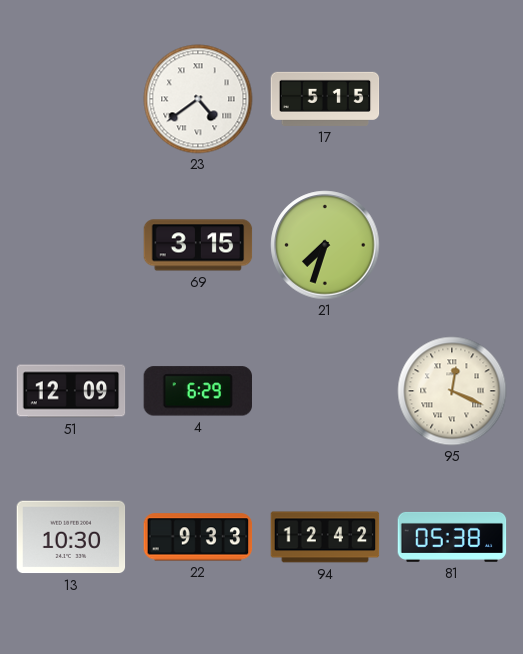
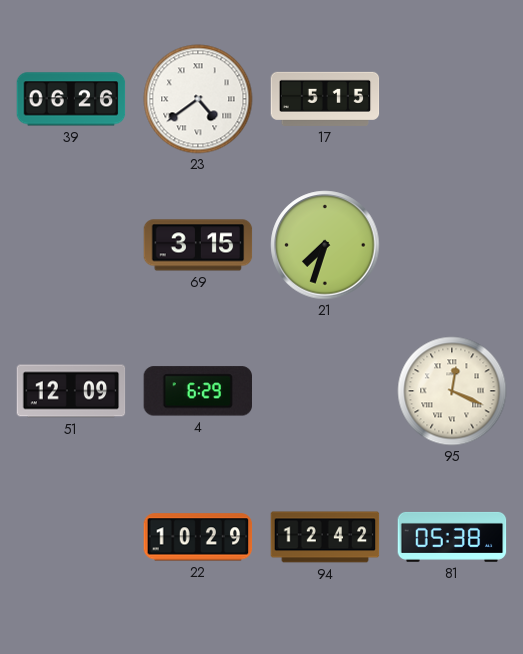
39: none -> 06:26
13: 10:30 -> none
22: 9:33 -> 10:29
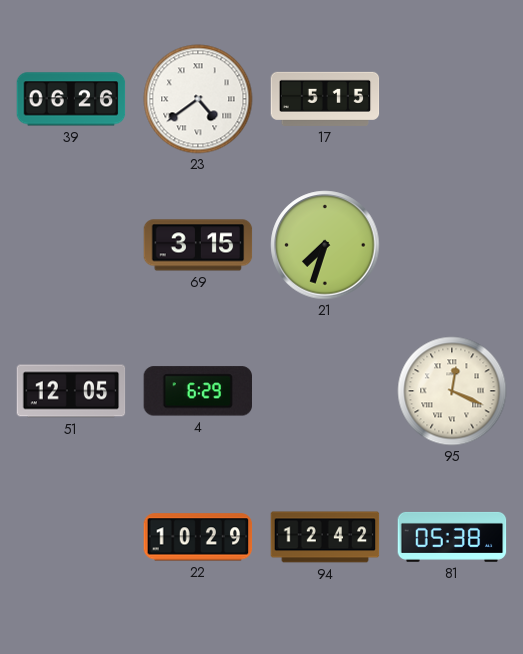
51: 12:09 -> 12:05
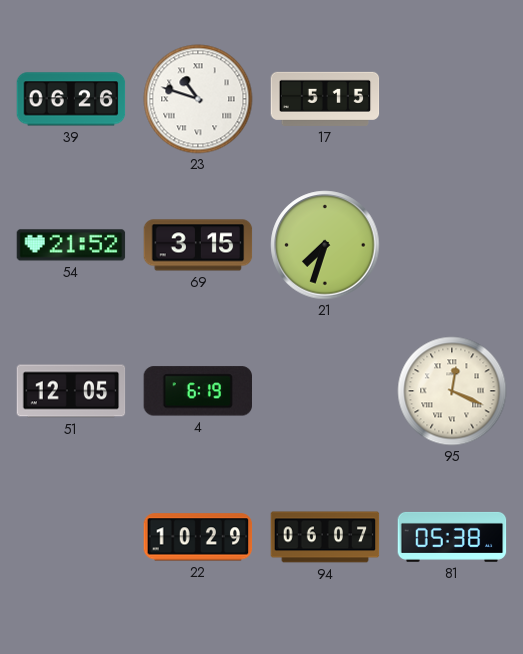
23: 4:39 -> 10:48
54: none -> 21:52
4: 6:29 -> 6:19
94: 12:42 -> 06:07
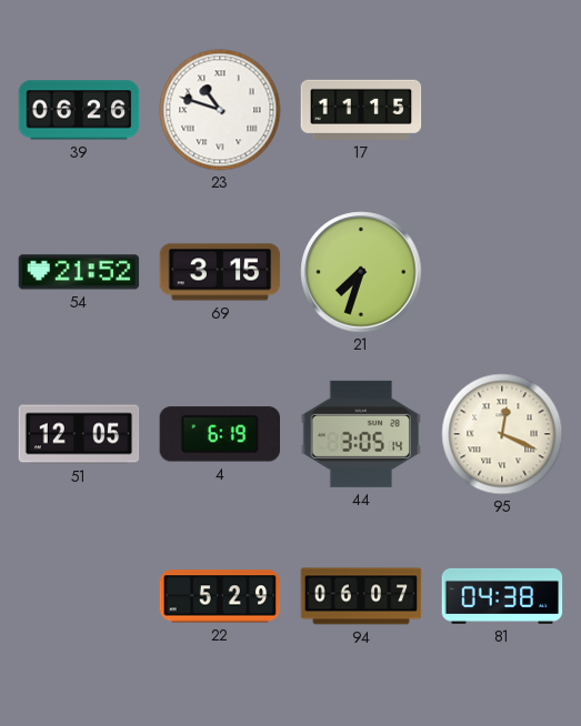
17: 5:15 -> 11:15
44: none -> 3:05
22: 10:29 -> 5:29
81: 05:38 -> 04:38
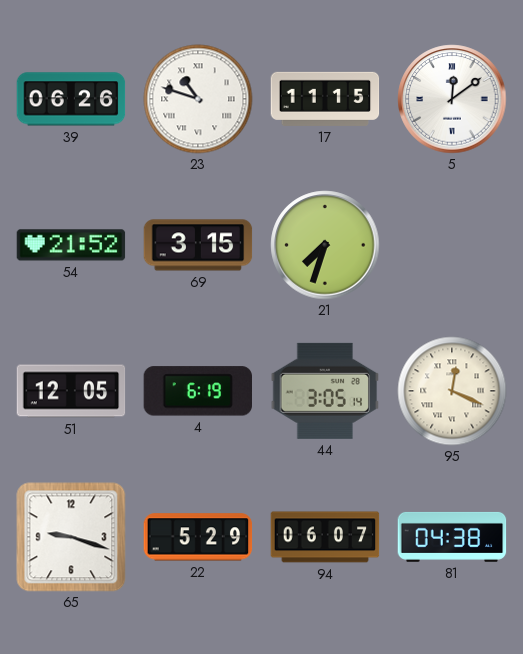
5: none -> 12:09
65: none -> 9:18
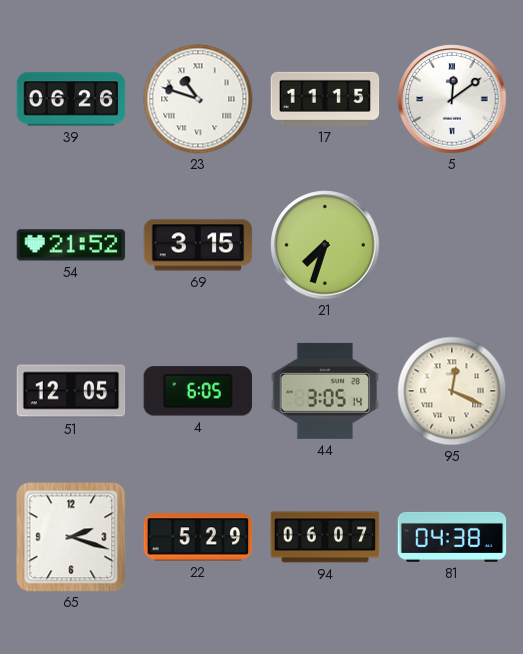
4: 6:19 -> 6:05
65: 9:18 -> 2:18
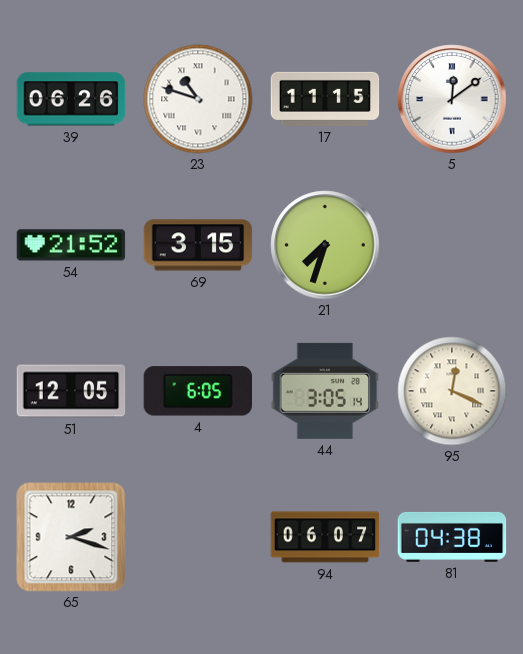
22: 5:29 -> none
